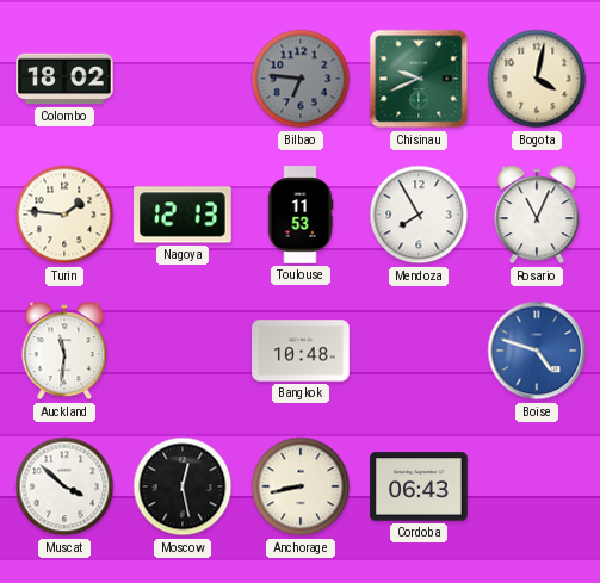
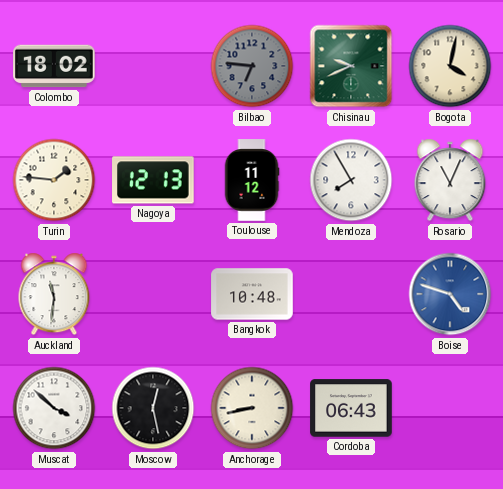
Toulouse: 11:53 -> 11:12
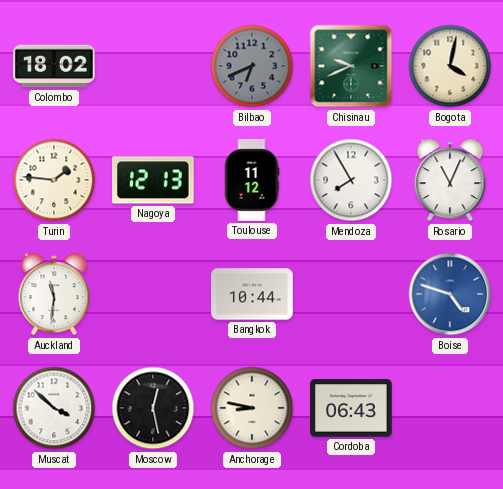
Bilbao: 6:46 -> 6:41
Bangkok: 10:48 -> 10:44
Anchorage: 8:43 -> 8:47
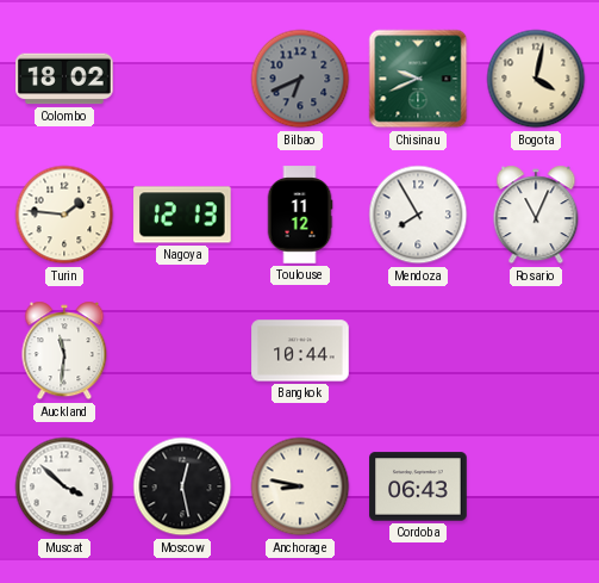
Boise: 4:48 -> none
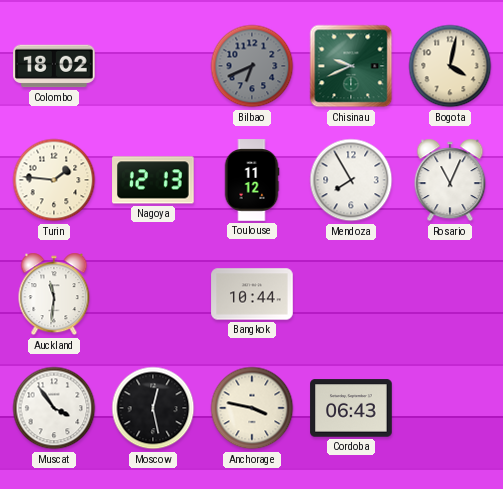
Muscat: 3:52 -> 3:54
Anchorage: 8:47 -> 3:47
